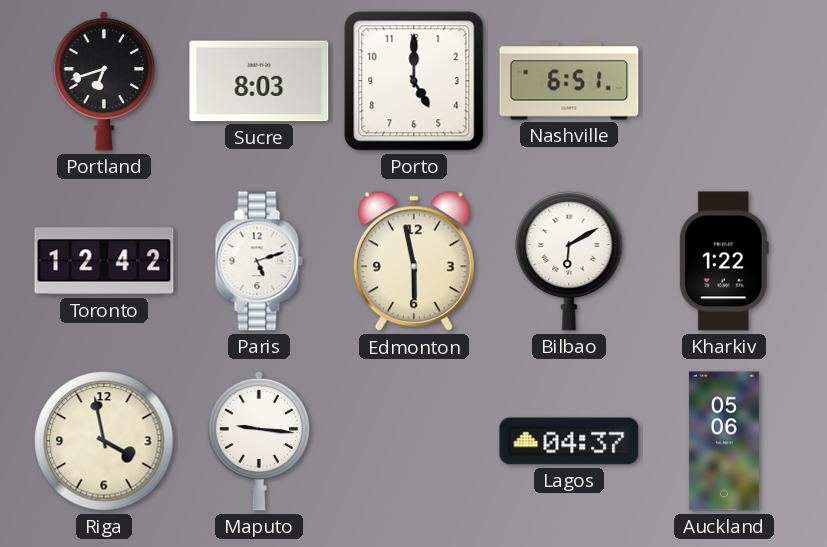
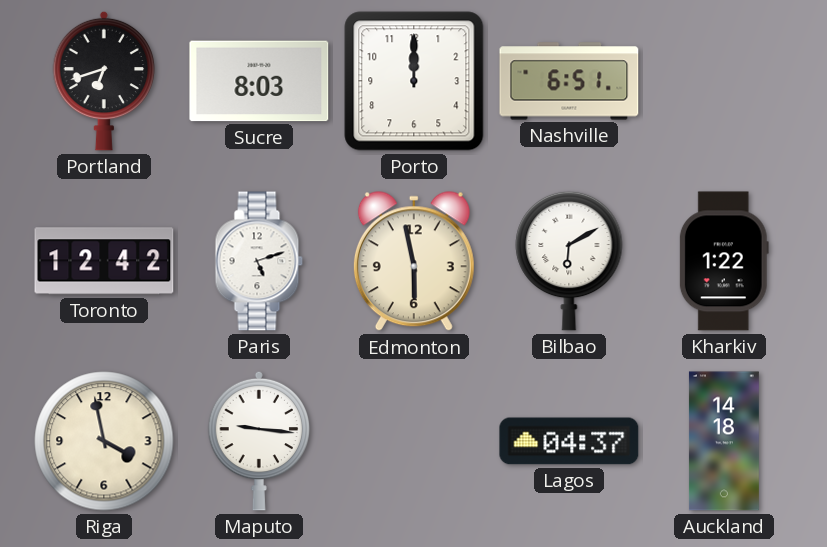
Porto: 5:00 -> 12:00
Auckland: 05:06 -> 14:18
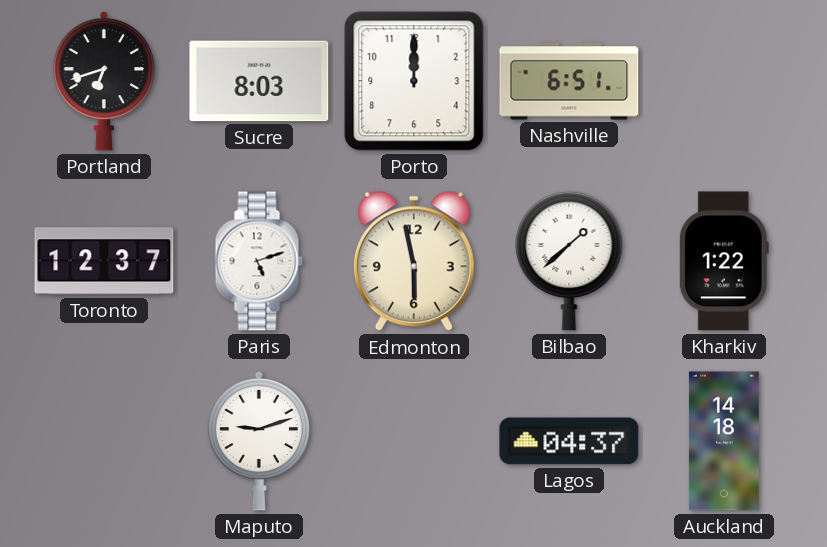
Toronto: 12:42 -> 12:37
Bilbao: 6:10 -> 1:38
Riga: 3:58 -> none
Maputo: 9:16 -> 9:12
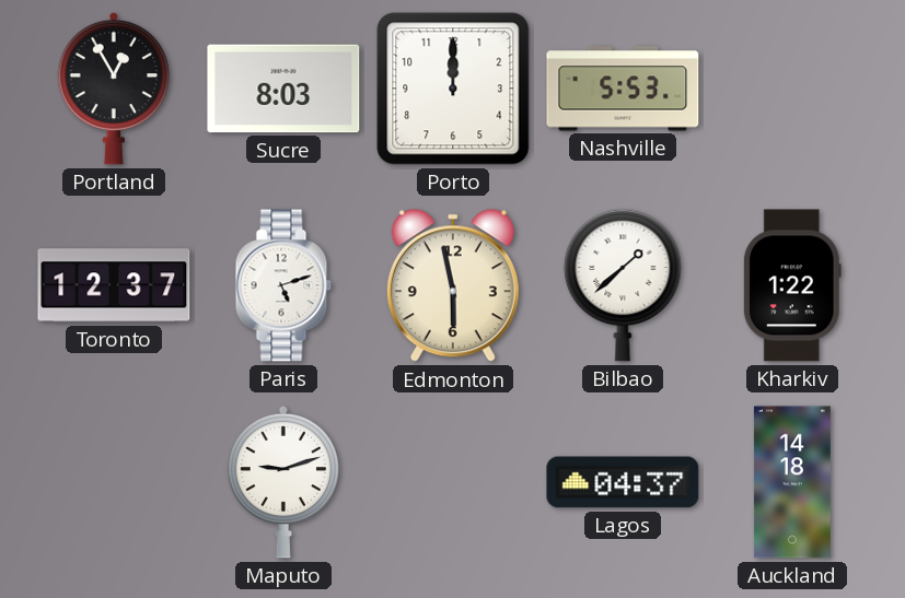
Portland: 6:42 -> 12:55
Nashville: 6:51 -> 5:53
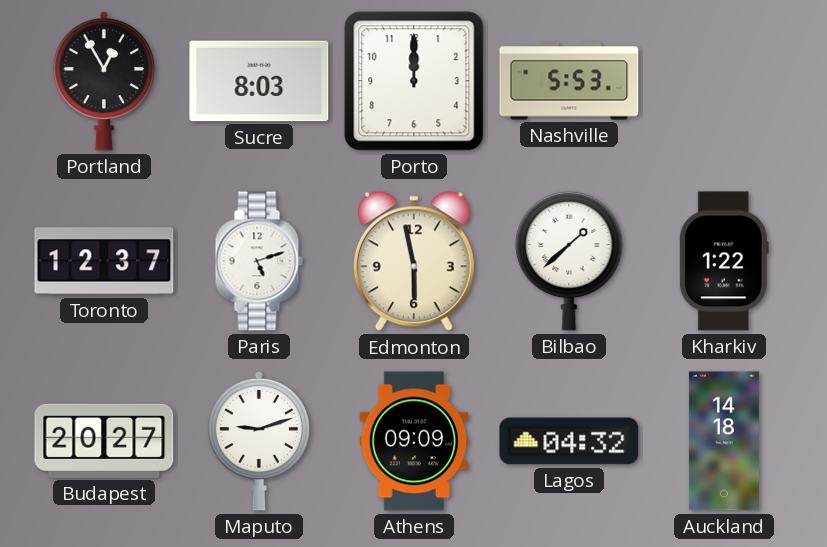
Budapest: none -> 20:27
Athens: none -> 09:09
Lagos: 04:37 -> 04:32
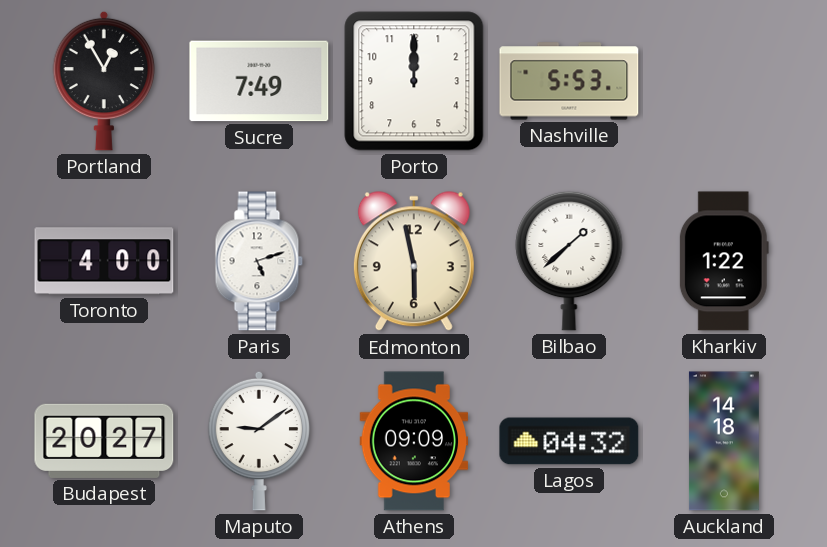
Sucre: 8:03 -> 7:49
Toronto: 12:37 -> 4:00
Maputo: 9:12 -> 9:09
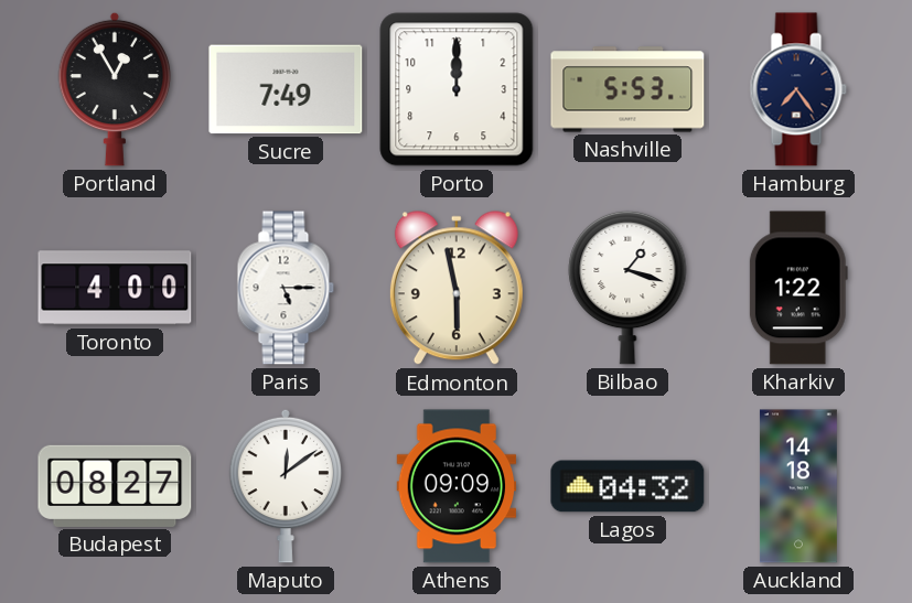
Hamburg: none -> 7:24
Paris: 5:12 -> 5:15
Bilbao: 1:38 -> 1:18
Budapest: 20:27 -> 08:27
Maputo: 9:09 -> 12:09
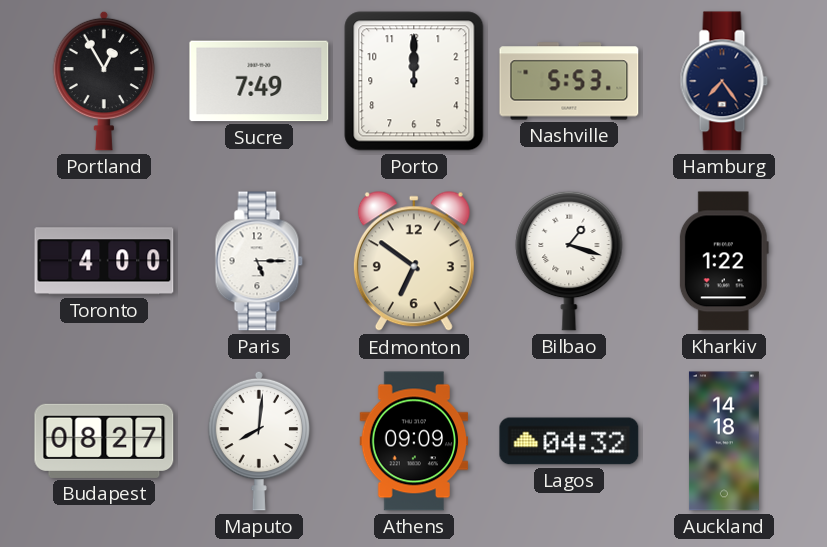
Edmonton: 5:58 -> 6:51
Maputo: 12:09 -> 8:01
